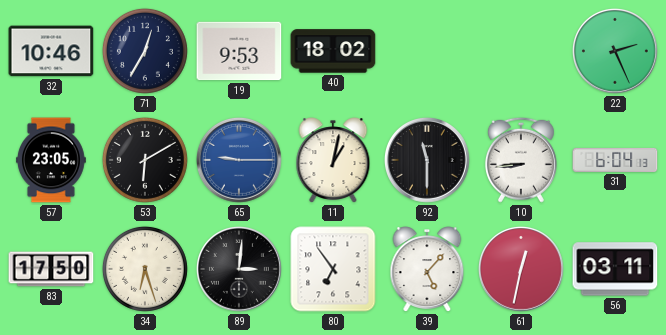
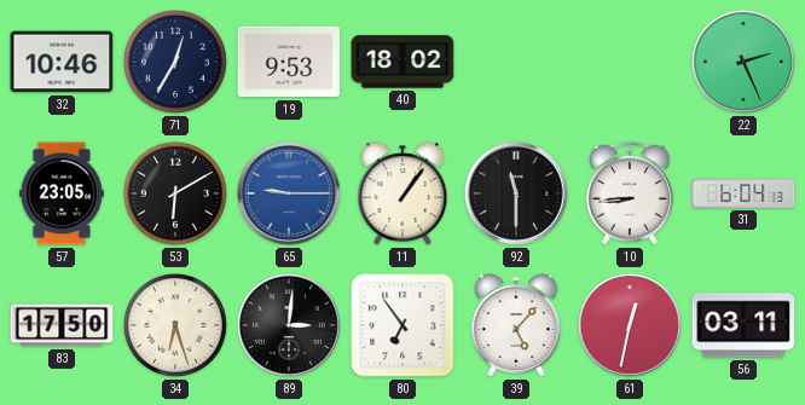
11: 1:02 -> 1:06
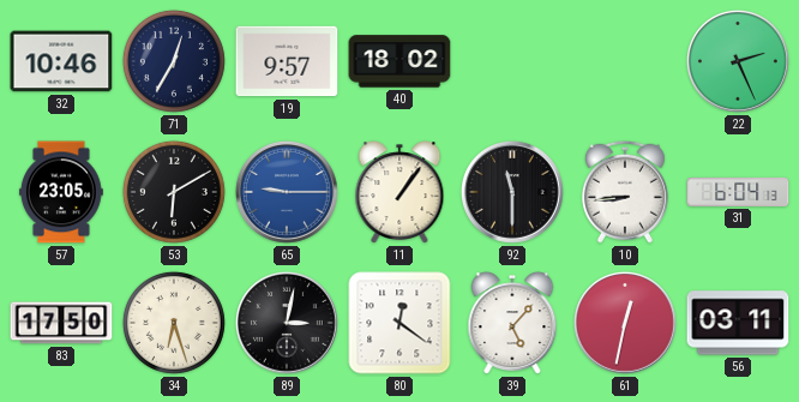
19: 9:53 -> 9:57
89: 3:01 -> 3:02
80: 6:54 -> 12:21
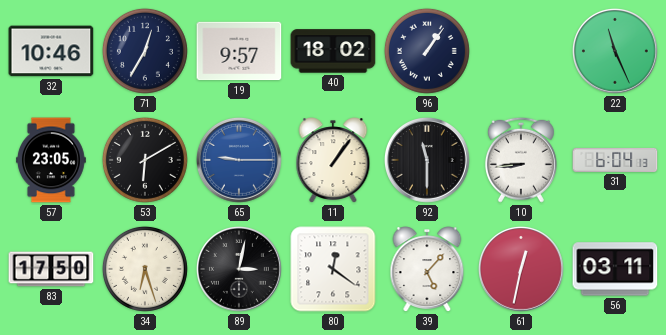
96: none -> 1:06
22: 2:26 -> 11:26
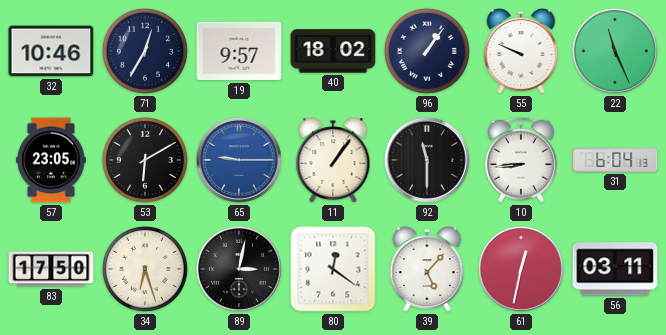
55: none -> 9:49
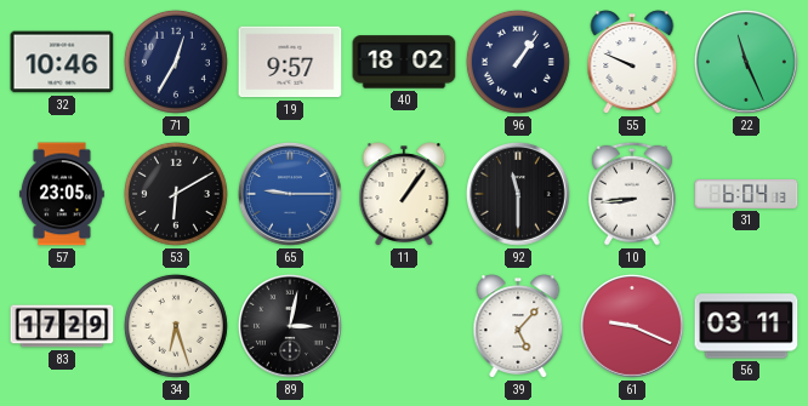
83: 17:50 -> 17:29
80: 12:21 -> none
61: 12:32 -> 9:19
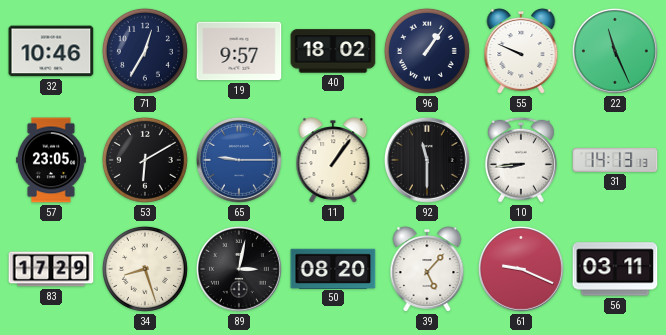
31: 6:04 -> 14:13
34: 6:27 -> 8:27
50: none -> 08:20
